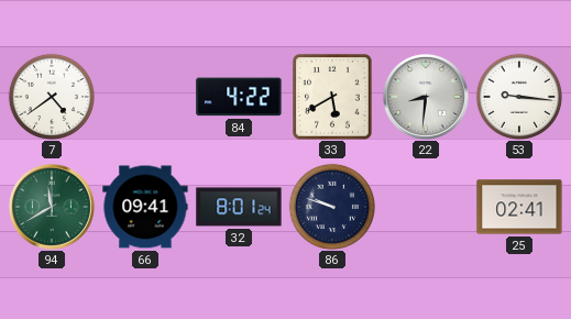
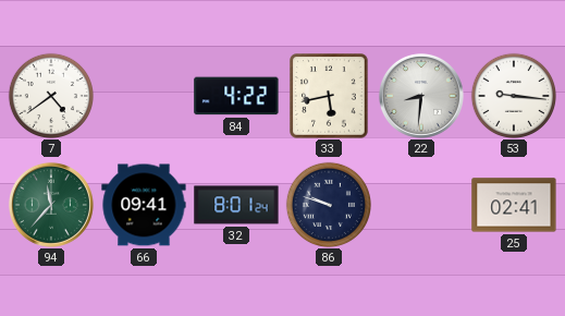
33: 5:40 -> 5:43
94: 11:40 -> 11:37
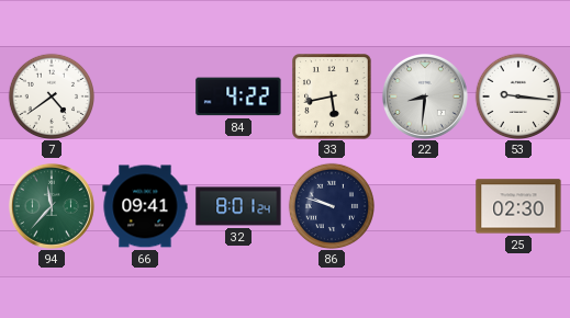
25: 02:41 -> 02:30
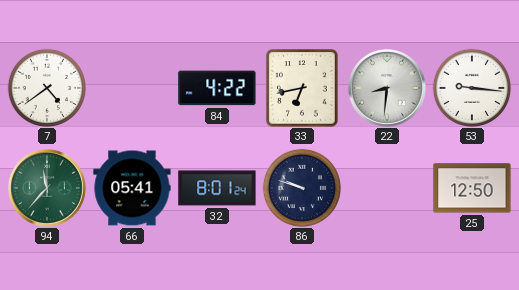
33: 5:43 -> 6:43
66: 09:41 -> 05:41
25: 02:30 -> 12:50
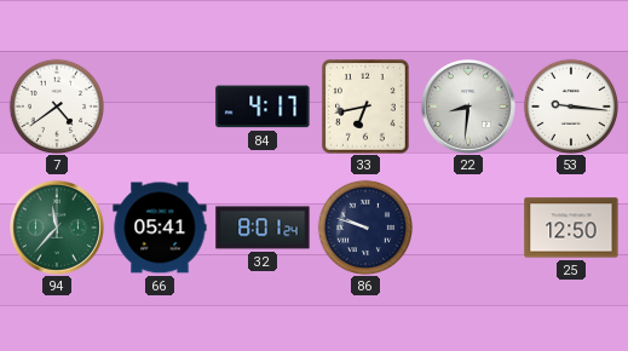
84: 4:22 -> 4:17
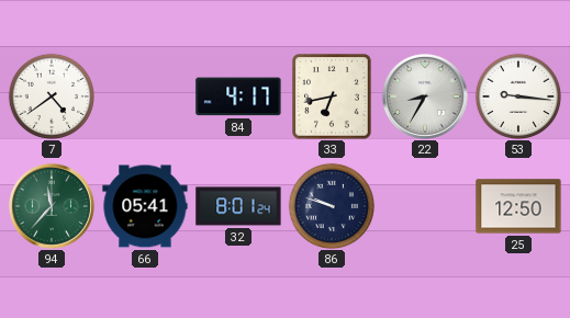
22: 8:31 -> 8:35
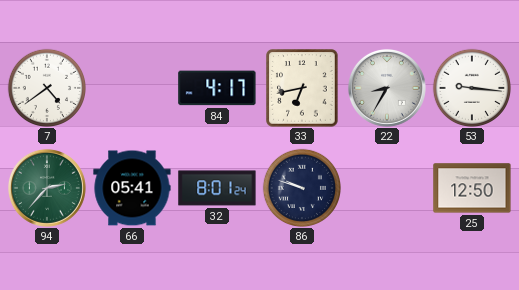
94: 11:37 -> 2:37
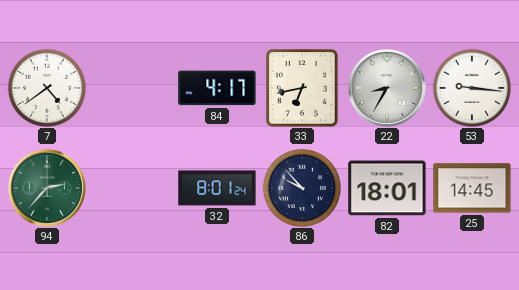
66: 05:41 -> none
86: 9:48 -> 9:53
82: none -> 18:01
25: 12:50 -> 14:45
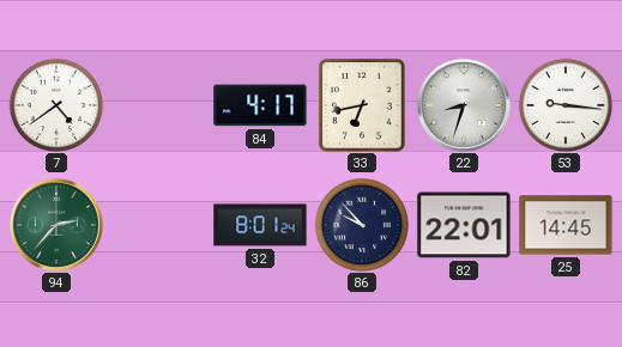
22: 8:35 -> 8:33
82: 18:01 -> 22:01
